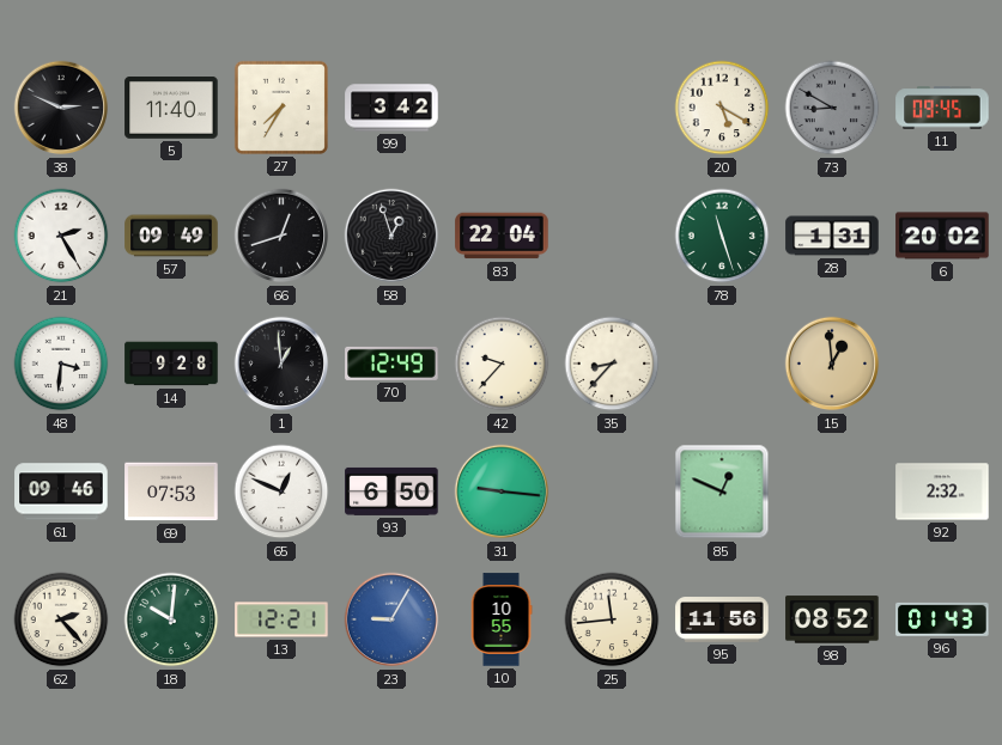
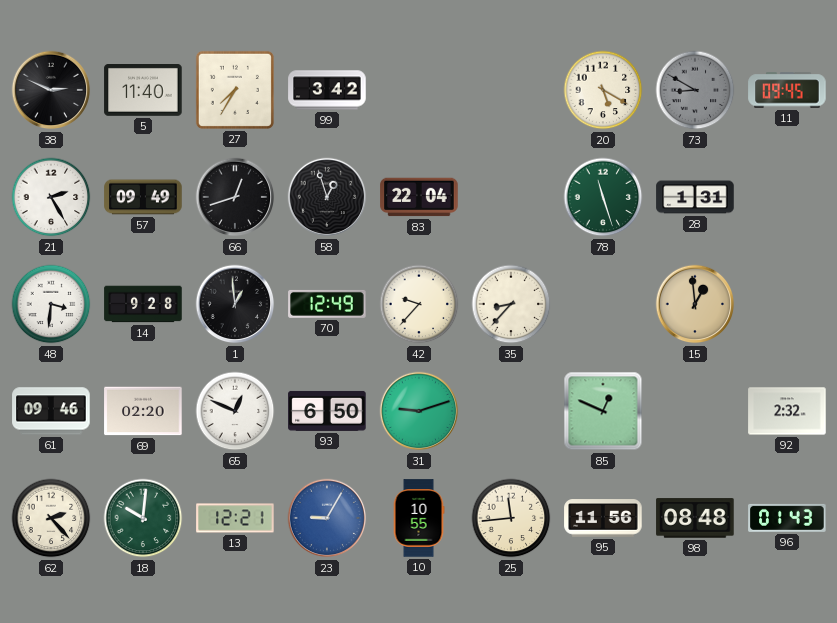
6: 20:02 -> none
69: 07:53 -> 02:20
31: 9:16 -> 9:12
98: 08:52 -> 08:48
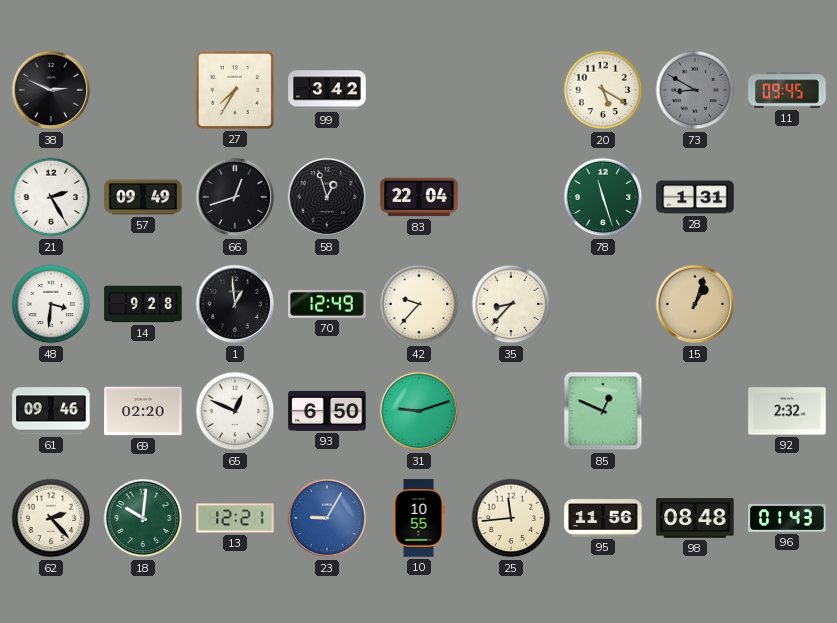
5: 11:40 -> none
15: 12:59 -> 1:03
